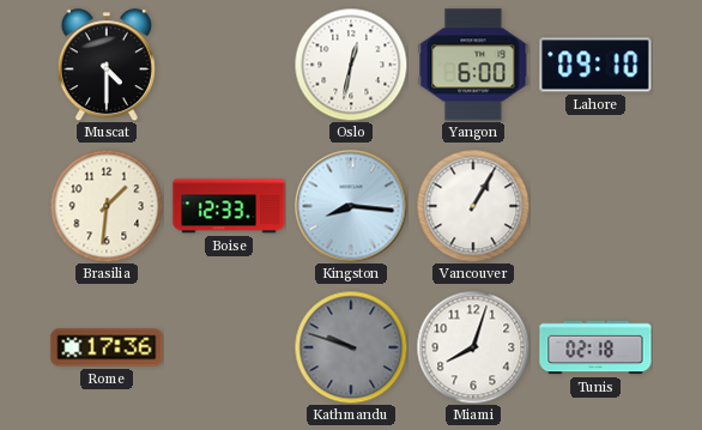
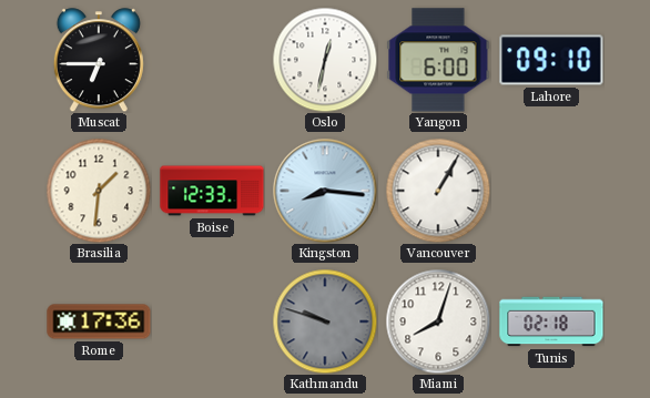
Muscat: 4:30 -> 6:45
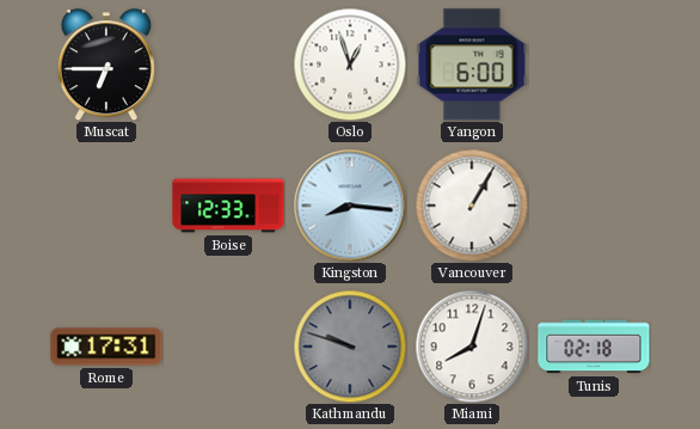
Oslo: 12:32 -> 12:57
Lahore: 09:10 -> none
Brasilia: 1:31 -> none
Rome: 17:36 -> 17:31
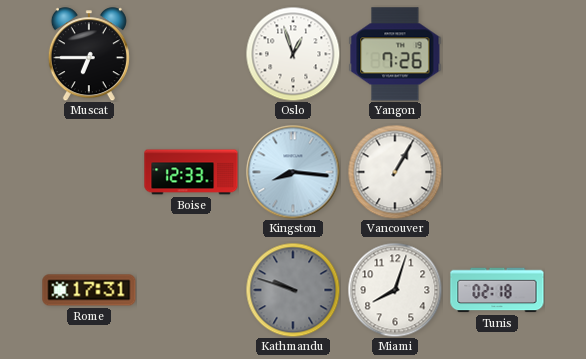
Yangon: 6:00 -> 7:26
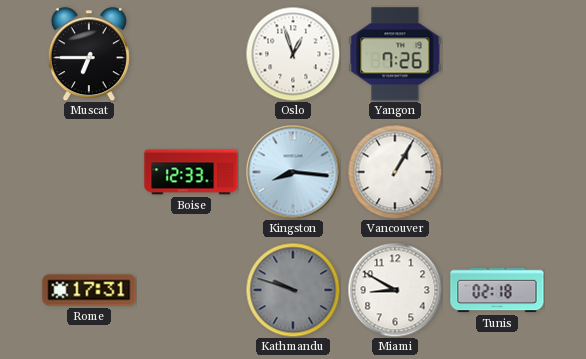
Miami: 8:03 -> 8:50
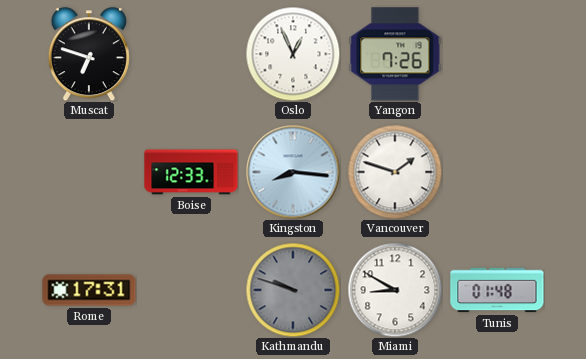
Muscat: 6:45 -> 6:48
Oslo: 12:57 -> 12:56
Vancouver: 1:05 -> 1:48
Tunis: 02:18 -> 01:48
